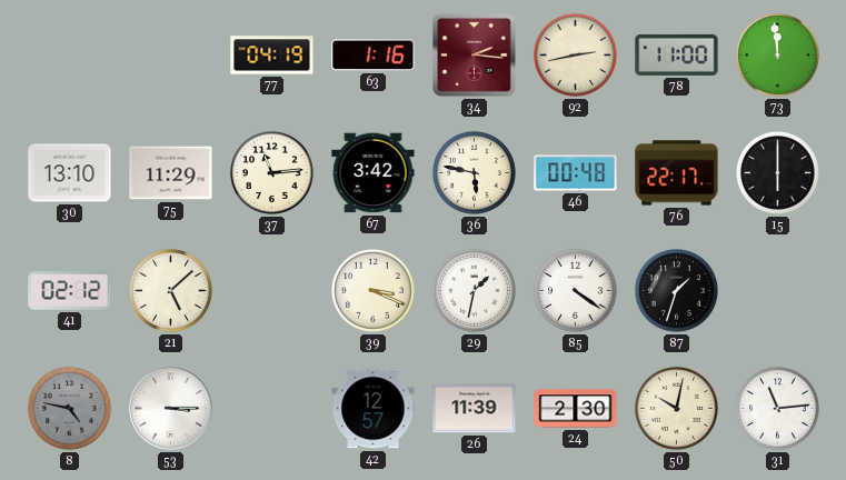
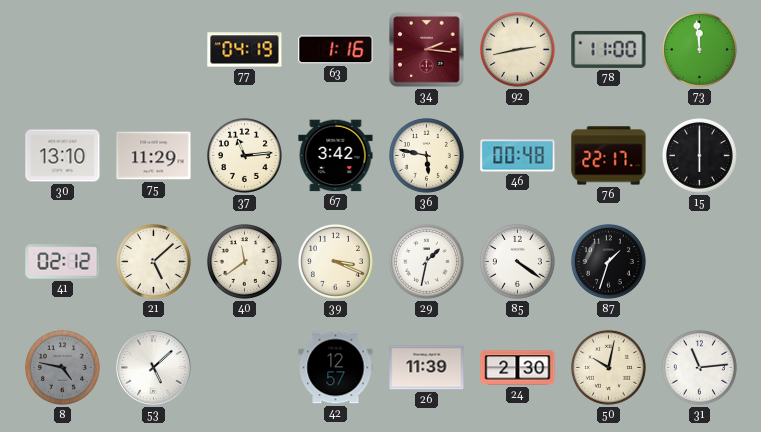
40: none -> 11:39
53: 3:15 -> 5:08
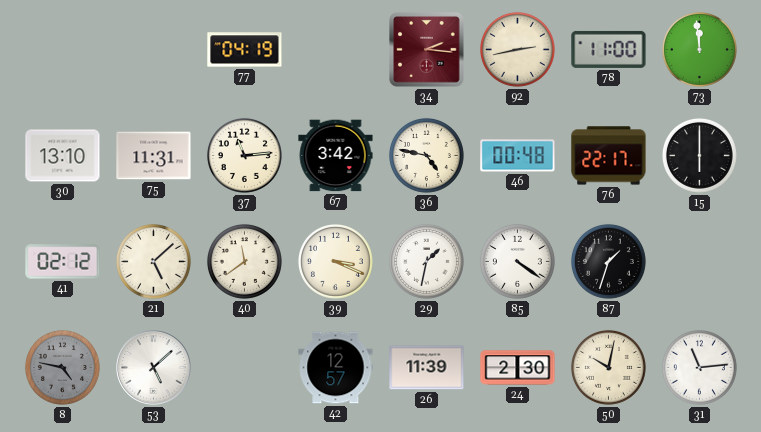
63: 1:16 -> none
75: 11:29 -> 11:31
36: 5:47 -> 4:47
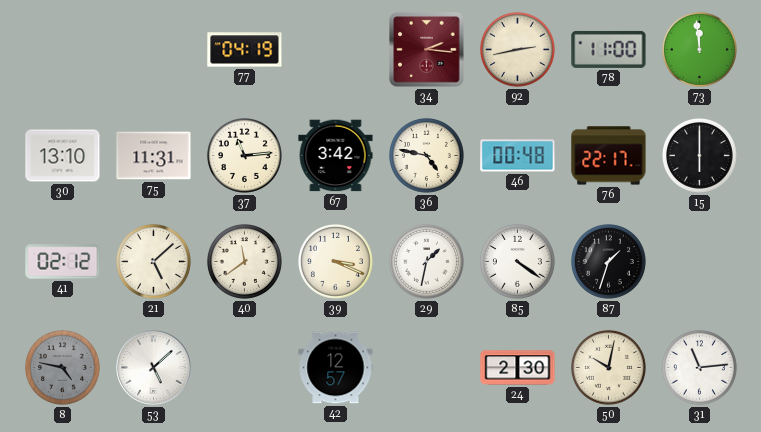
26: 11:39 -> none
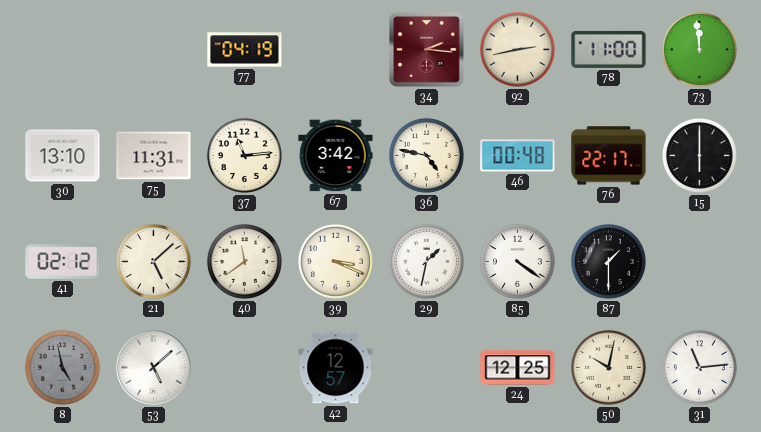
87: 1:33 -> 1:30
8: 4:47 -> 4:58
24: 2:30 -> 12:25
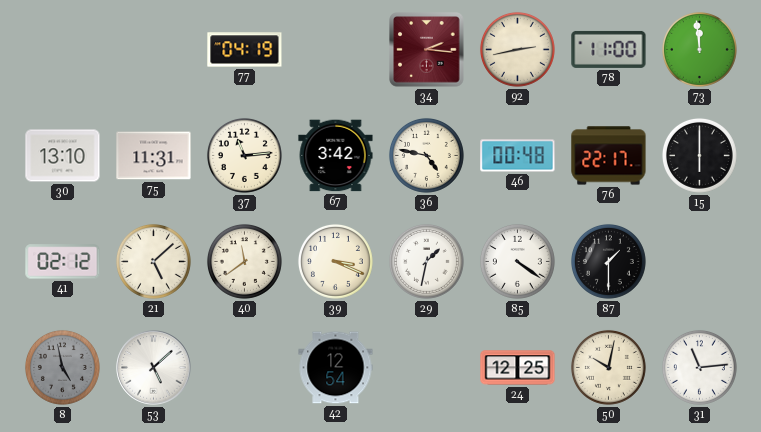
42: 12:57 -> 12:54
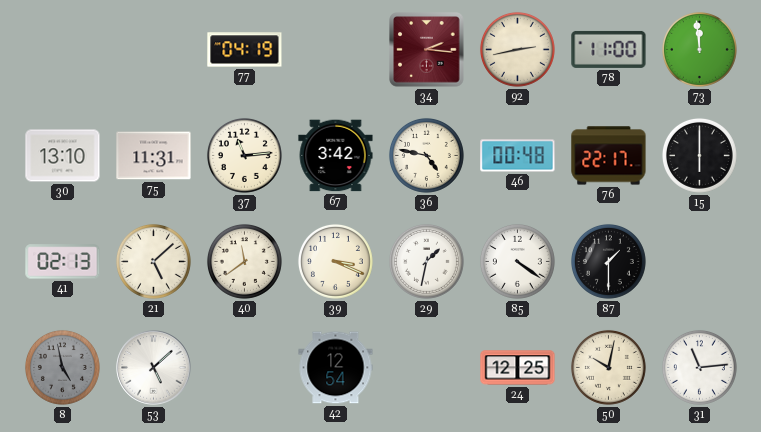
41: 02:12 -> 02:13
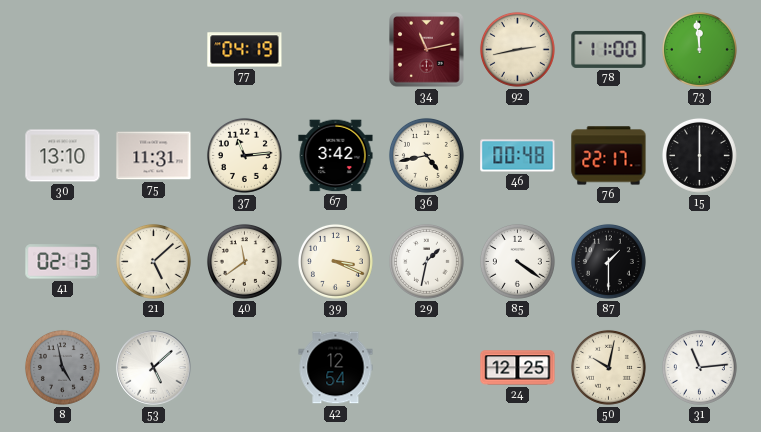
34: 2:16 -> 11:13
36: 4:47 -> 4:43
